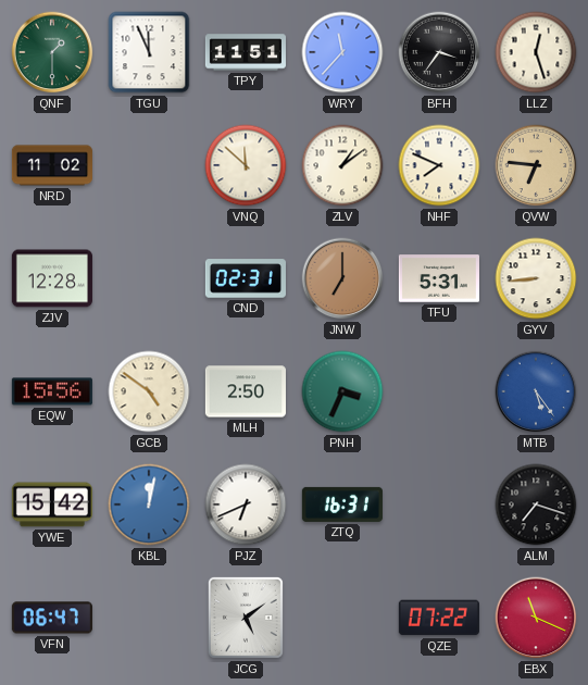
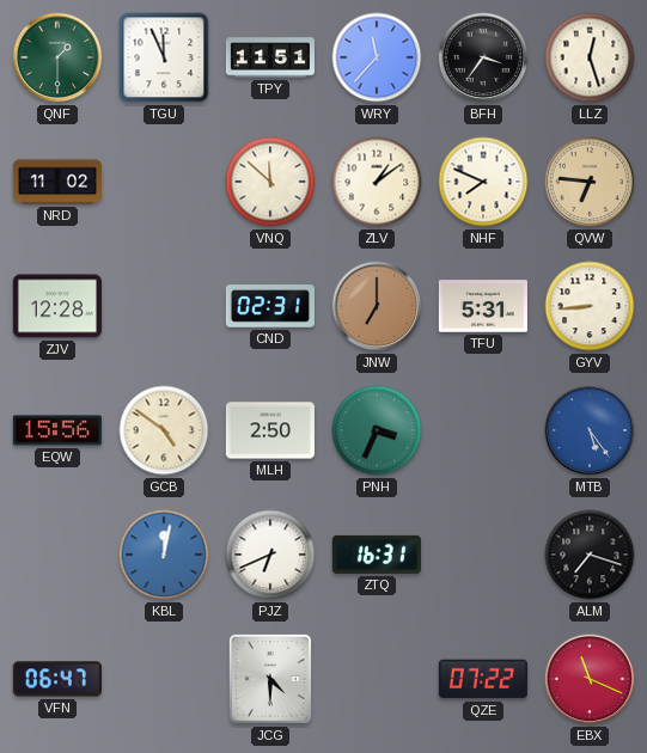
YWE: 15:42 -> none
JCG: 5:09 -> 4:30
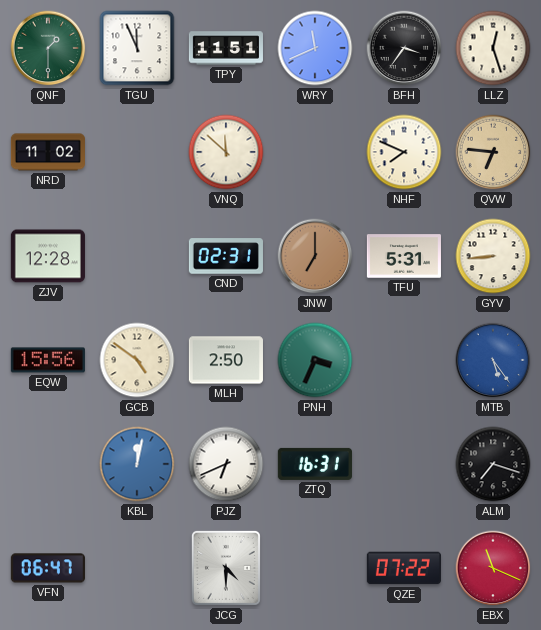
WRY: 11:37 -> 11:41
ZLV: 1:09 -> none
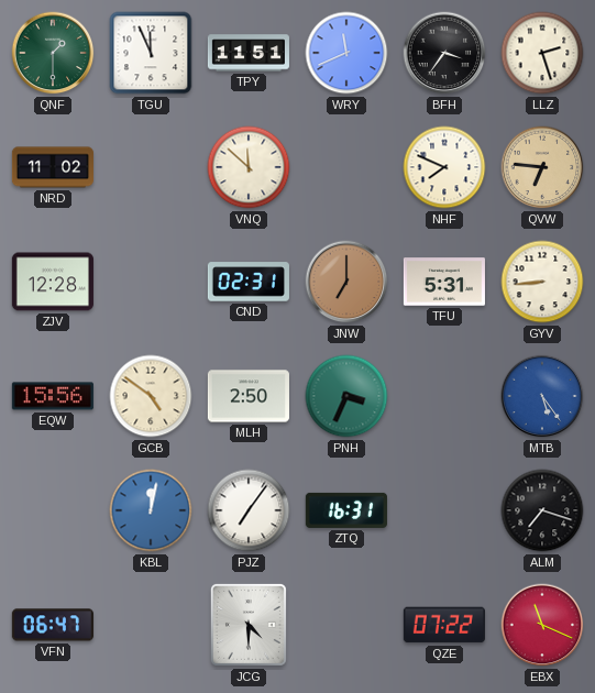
LLZ: 12:27 -> 2:27
PJZ: 6:41 -> 7:06
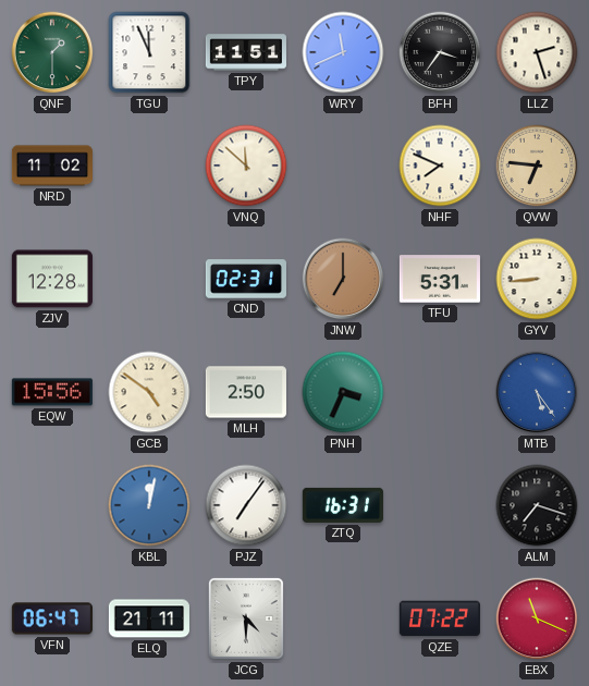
ELQ: none -> 21:11
